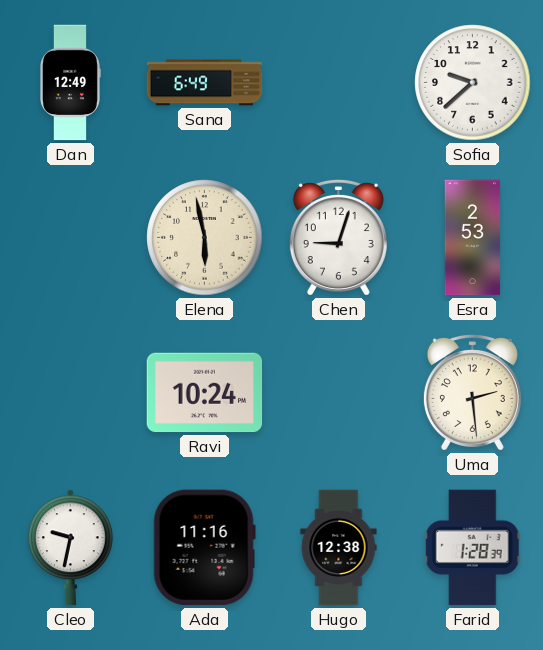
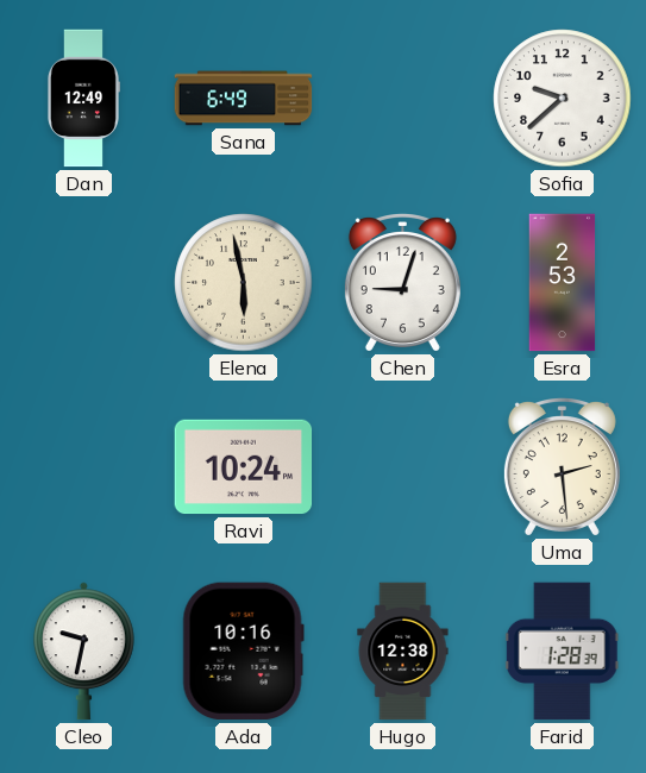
Ada: 11:16 -> 10:16
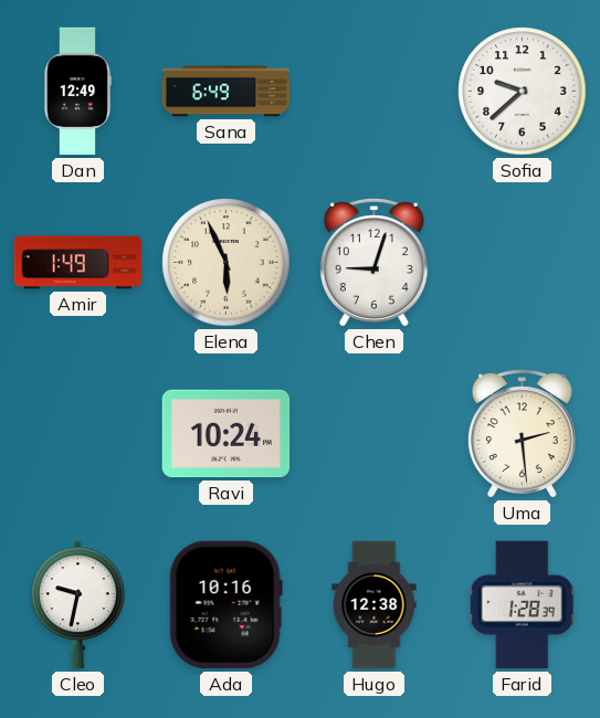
Amir: none -> 1:49
Elena: 5:58 -> 5:56
Esra: 2:53 -> none
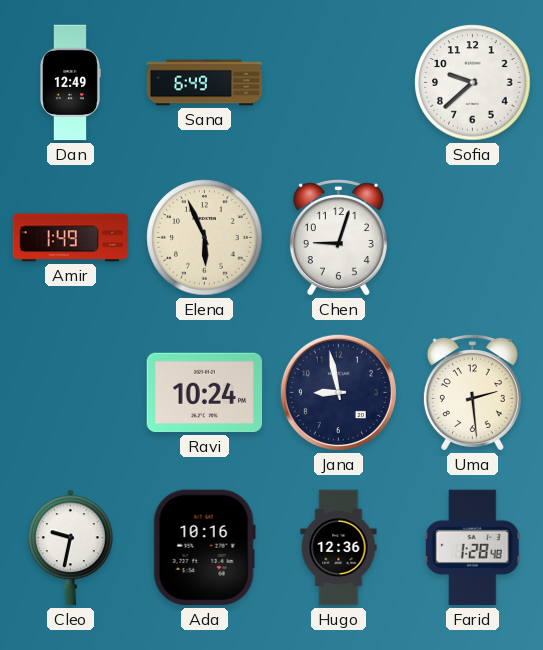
Jana: none -> 8:58
Hugo: 12:38 -> 12:36
Farid: 1:28:39 -> 1:28:48
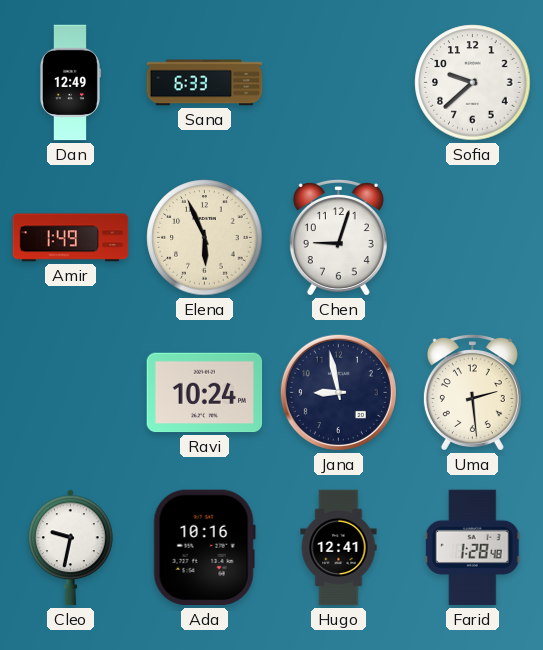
Sana: 6:49 -> 6:33
Hugo: 12:36 -> 12:41
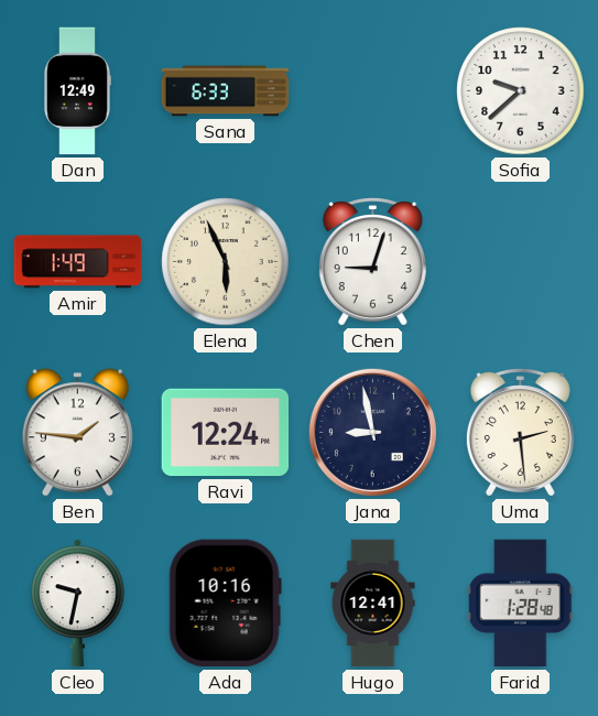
Ben: none -> 1:46
Ravi: 10:24 -> 12:24
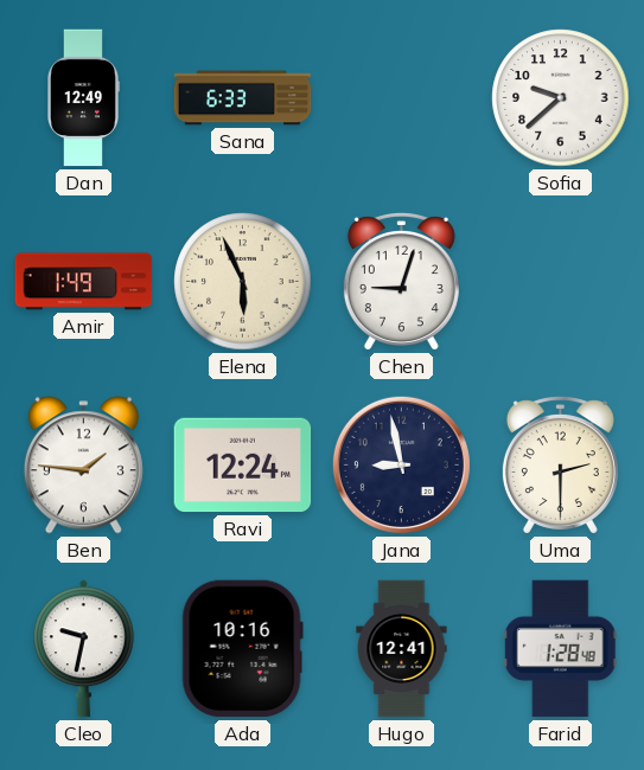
Uma: 2:29 -> 2:30
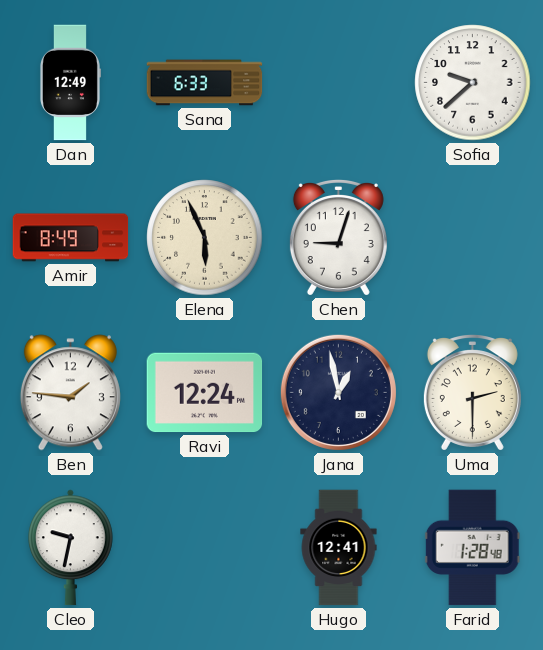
Amir: 1:49 -> 8:49
Jana: 8:58 -> 12:58
Ada: 10:16 -> none
